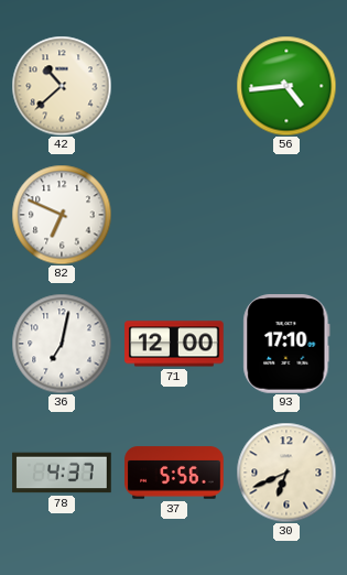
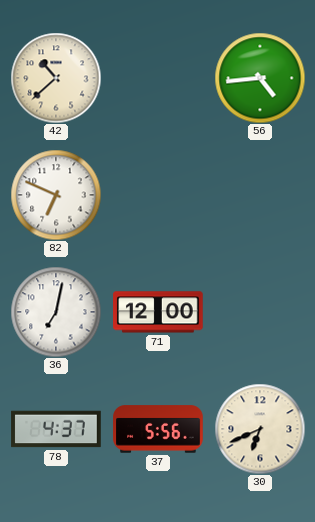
93: 17:10 -> none
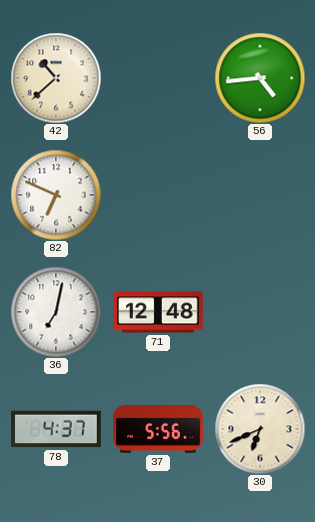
71: 12:00 -> 12:48
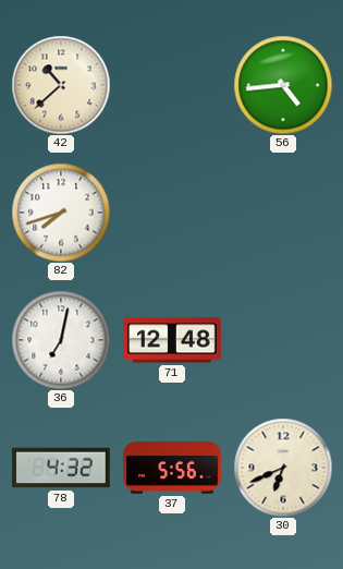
82: 6:49 -> 7:42
78: 4:37 -> 4:32
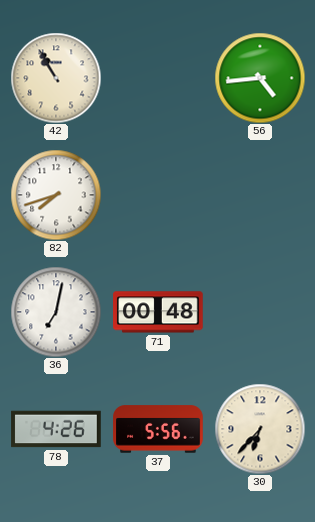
42: 10:38 -> 10:55
71: 12:48 -> 00:48
78: 4:32 -> 4:26
30: 6:41 -> 6:37
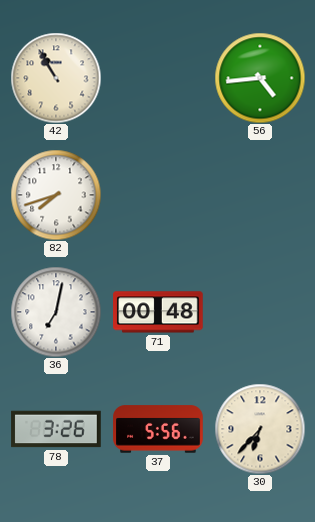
78: 4:26 -> 3:26
